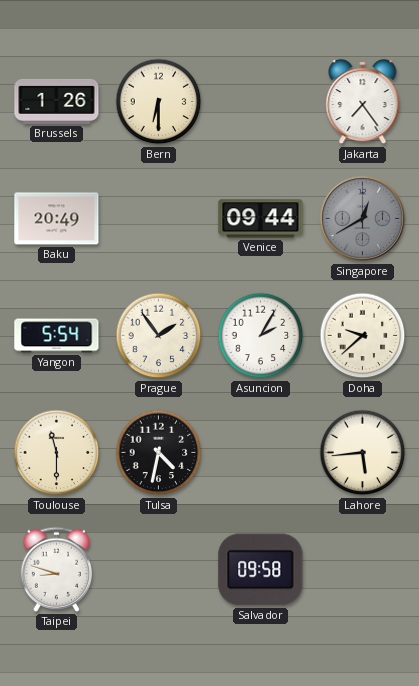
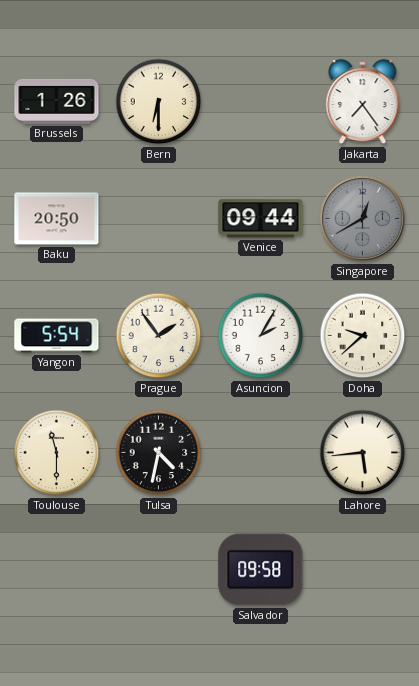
Baku: 20:49 -> 20:50
Taipei: 8:48 -> none
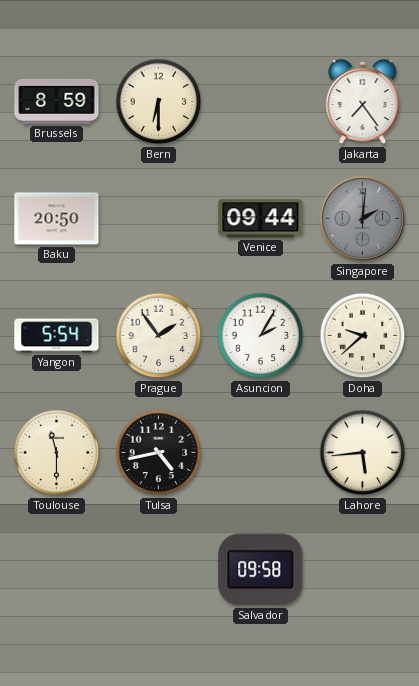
Brussels: 1:26 -> 8:59
Singapore: 12:40 -> 2:01
Tulsa: 4:32 -> 4:43
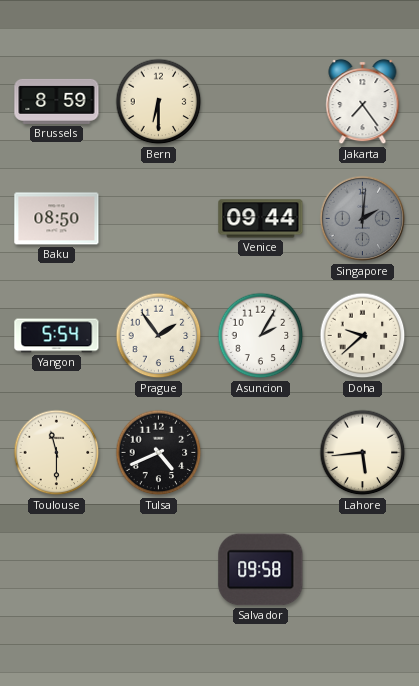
Baku: 20:50 -> 08:50
Tulsa: 4:43 -> 4:41
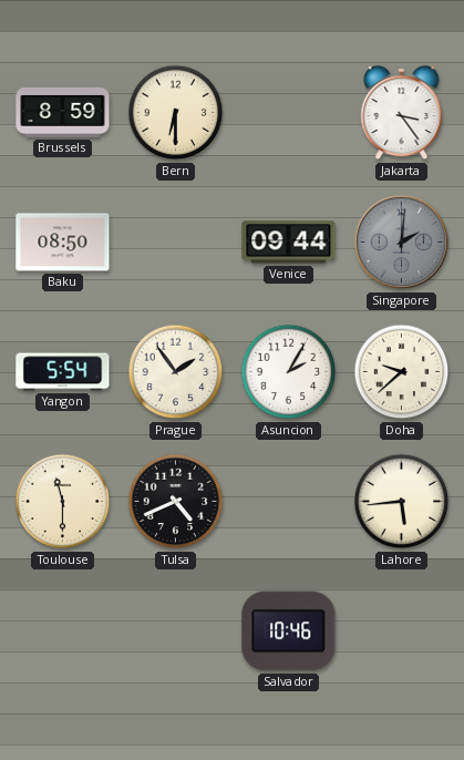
Jakarta: 7:24 -> 3:24
Salvador: 09:58 -> 10:46
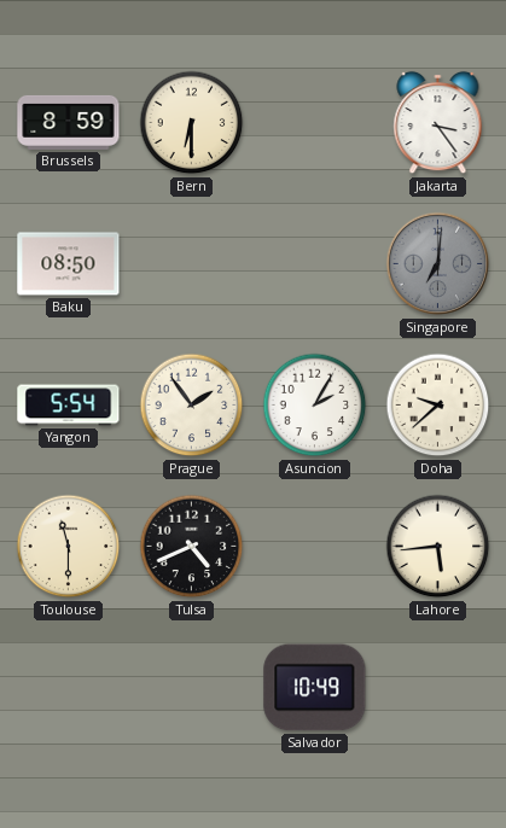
Venice: 09:44 -> none
Singapore: 2:01 -> 7:01
Salvador: 10:46 -> 10:49
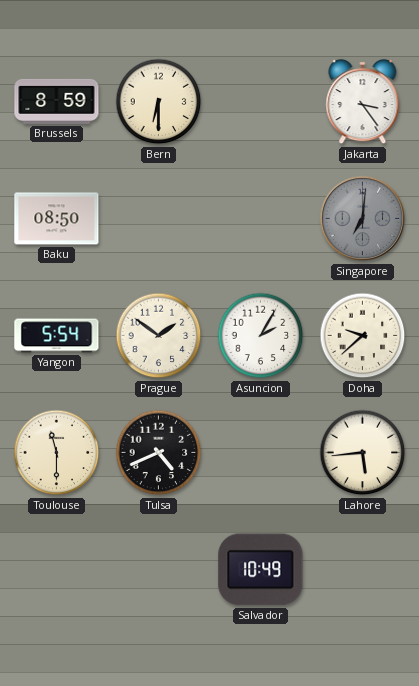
Prague: 1:54 -> 1:51
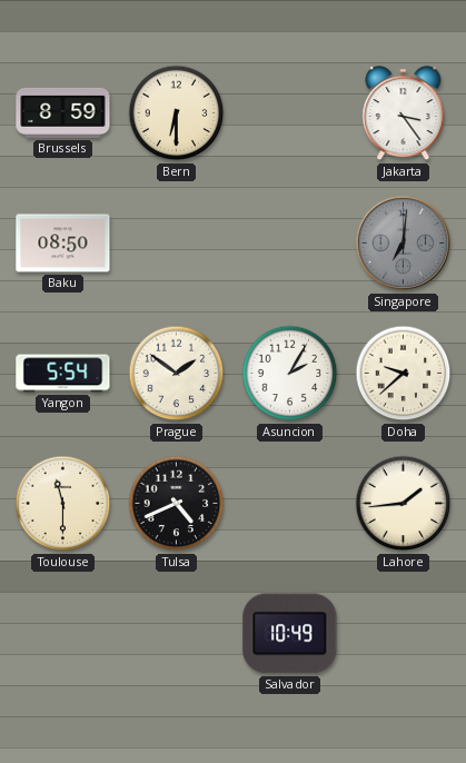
Lahore: 5:44 -> 1:44
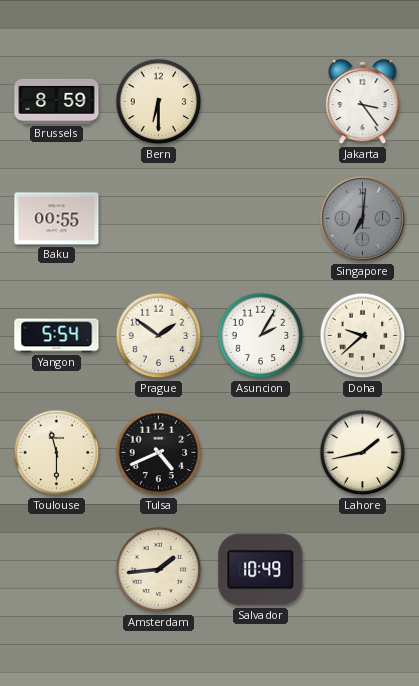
Baku: 08:50 -> 00:55
Lahore: 1:44 -> 1:43
Amsterdam: none -> 1:44
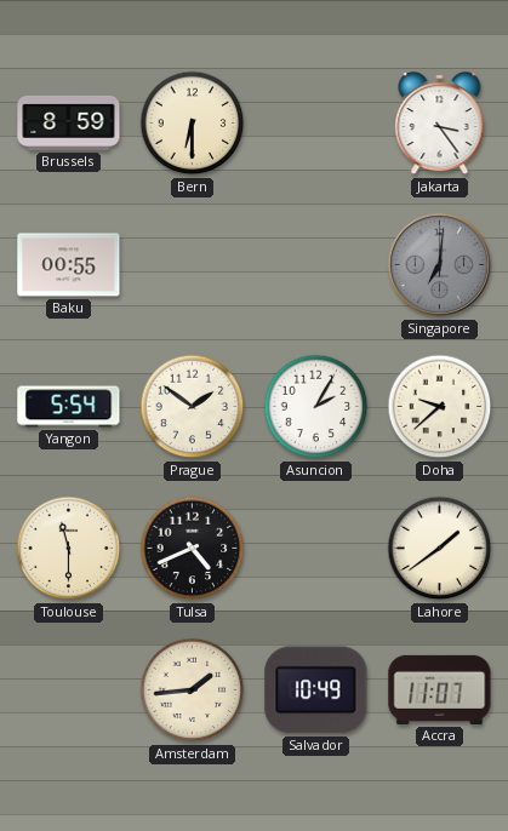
Lahore: 1:43 -> 1:39
Accra: none -> 11:07
